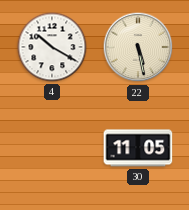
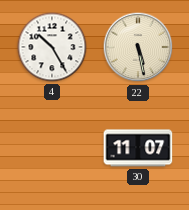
4: 10:20 -> 10:25
30: 11:05 -> 11:07
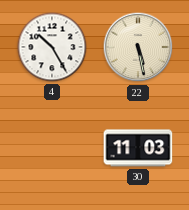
30: 11:07 -> 11:03
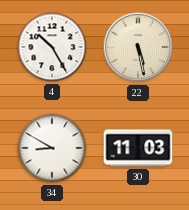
34: none -> 8:50
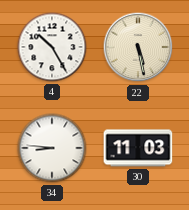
34: 8:50 -> 8:46
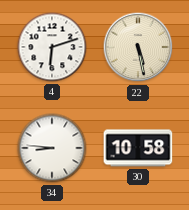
4: 10:25 -> 6:12
30: 11:03 -> 10:58
